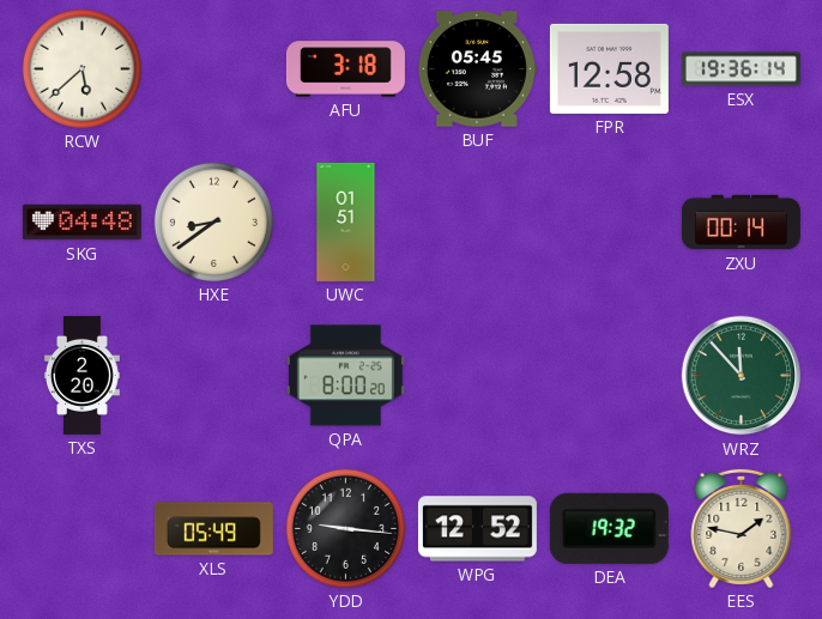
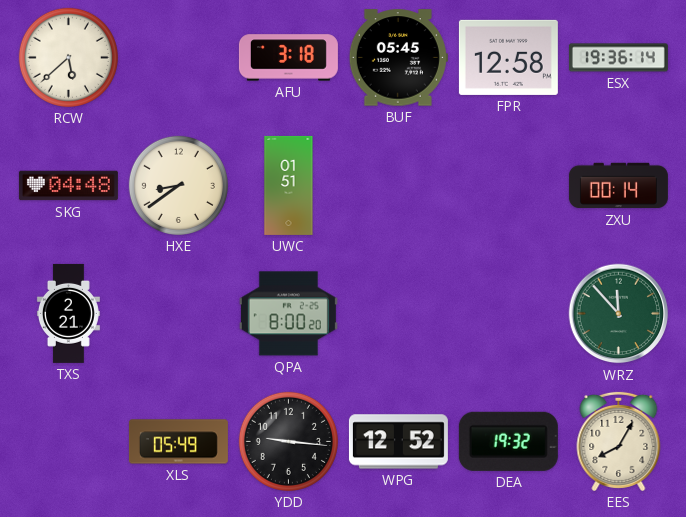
TXS: 2:20 -> 2:21
EES: 1:47 -> 8:05
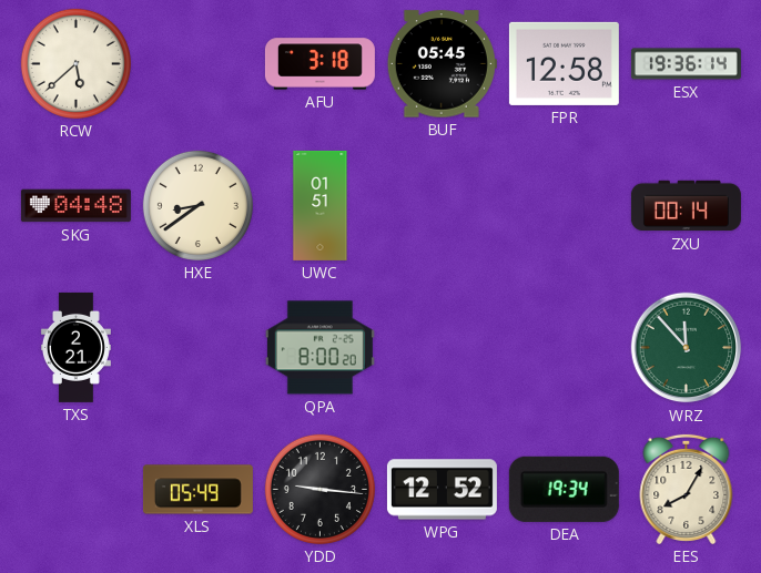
DEA: 19:32 -> 19:34
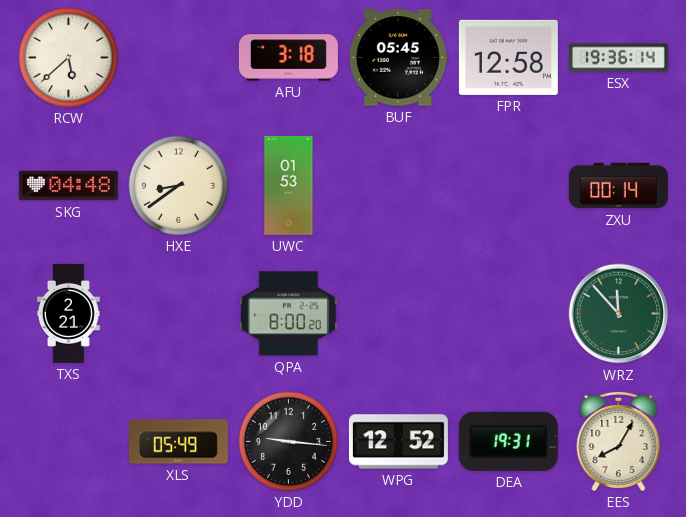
UWC: 01:51 -> 01:53
DEA: 19:34 -> 19:31
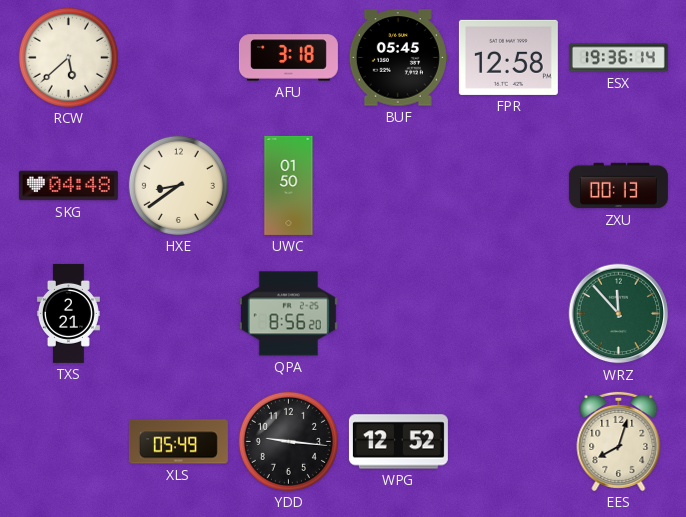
UWC: 01:53 -> 01:50
ZXU: 00:14 -> 00:13
QPA: 8:00 -> 8:56
DEA: 19:31 -> none
EES: 8:05 -> 8:03
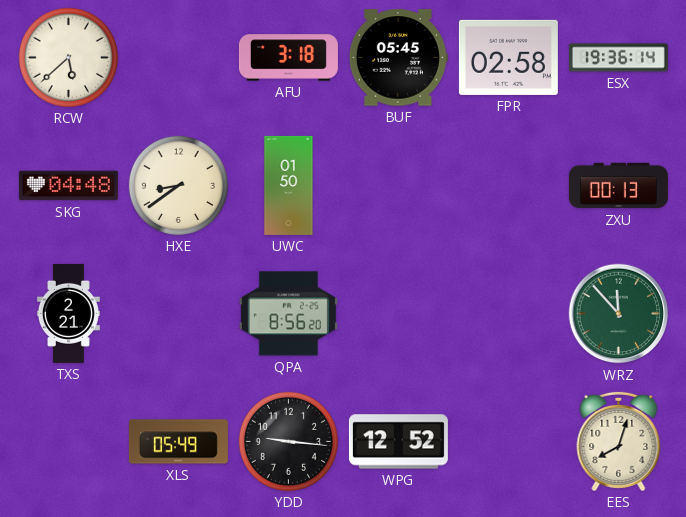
FPR: 12:58 -> 02:58
